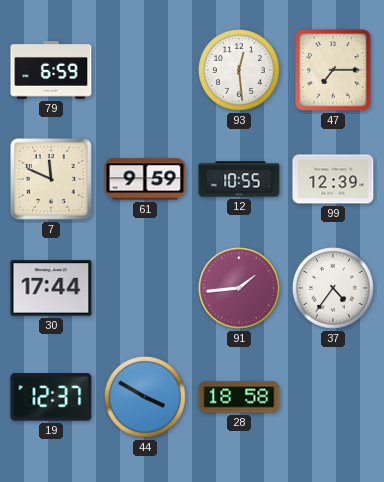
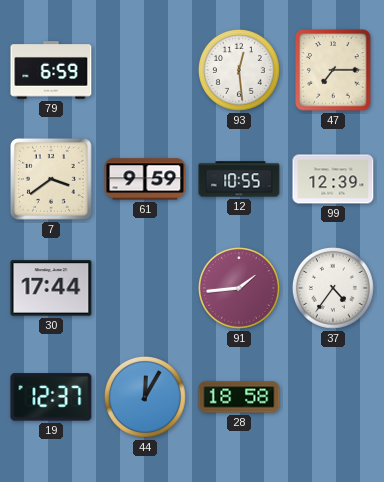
7: 11:49 -> 3:39
44: 3:50 -> 12:05
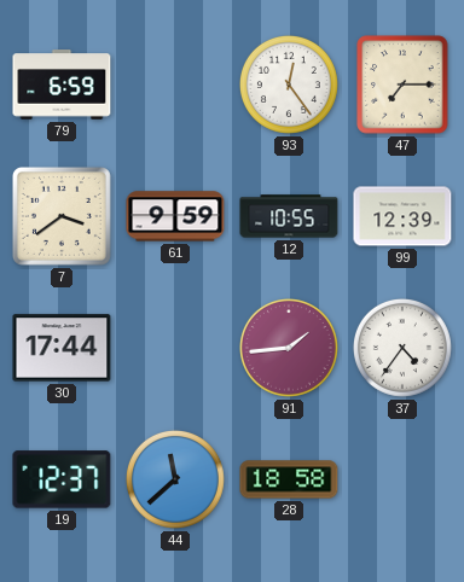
93: 12:29 -> 12:24
44: 12:05 -> 11:38
